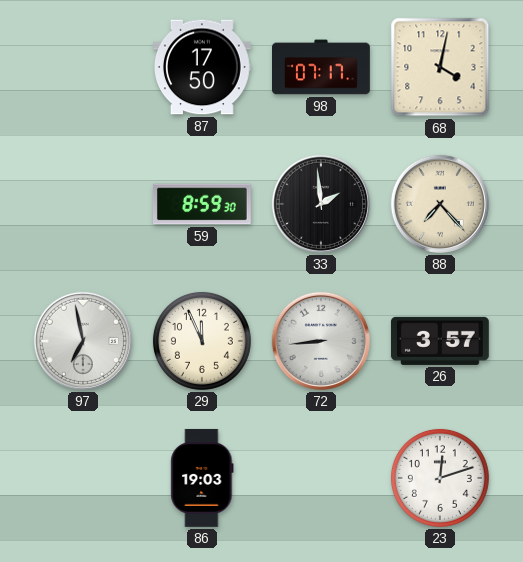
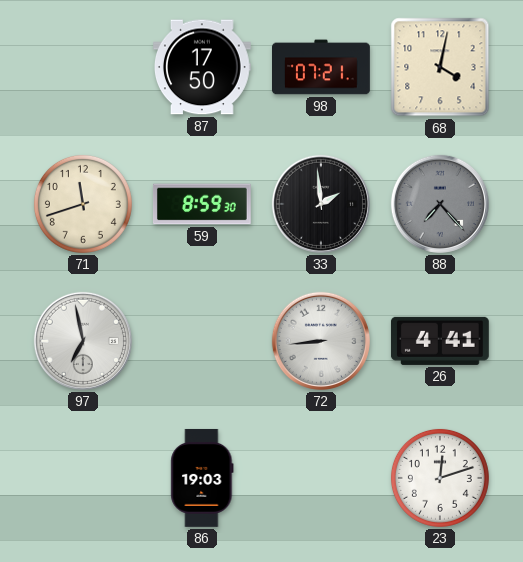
98: 07:17 -> 07:21
71: none -> 11:42
88 dial: cream -> grey
29: 11:56 -> none
26: 3:57 -> 4:41
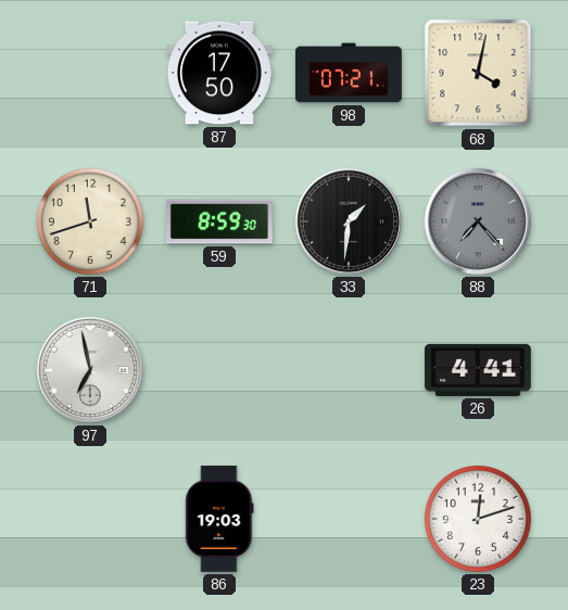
33: 1:59 -> 1:31
72: 8:44 -> none
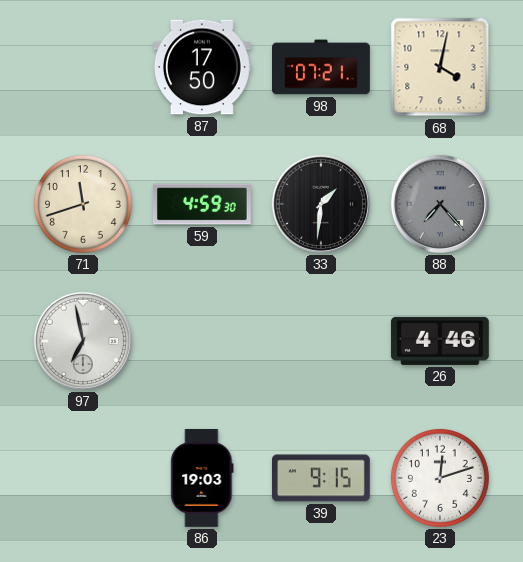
59: 8:59 -> 4:59
26: 4:41 -> 4:46
39: none -> 9:15
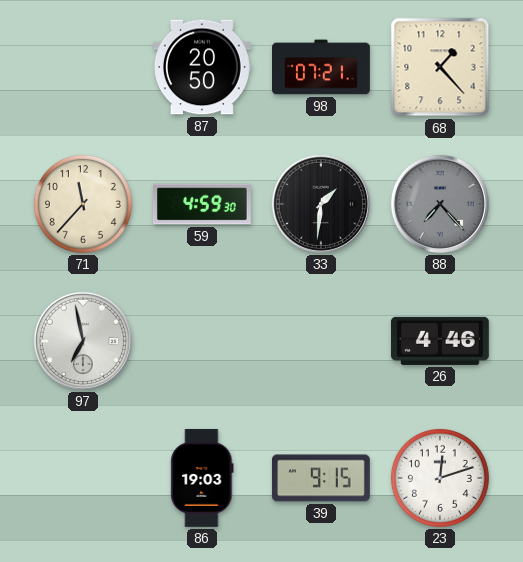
87: 17:50 -> 20:50
68: 4:02 -> 1:23
71: 11:42 -> 11:37
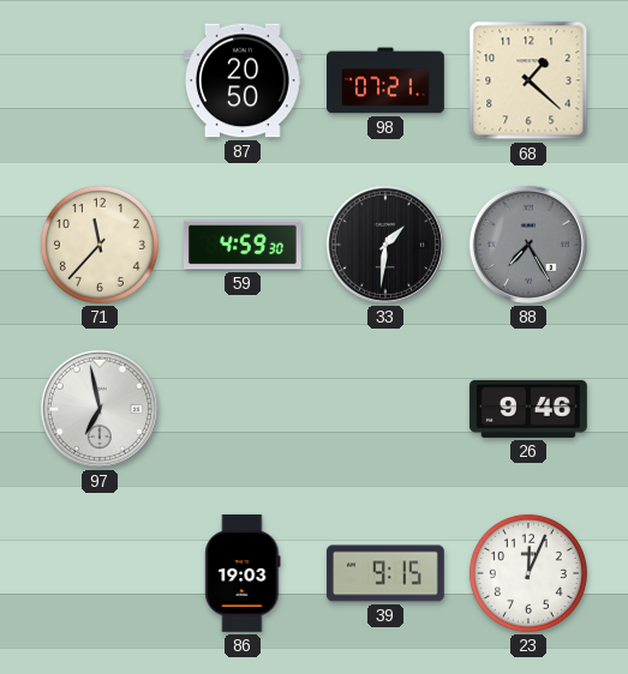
68: 1:23 -> 1:22
88: 7:23 -> 7:25
26: 4:46 -> 9:46
23: 12:12 -> 12:04
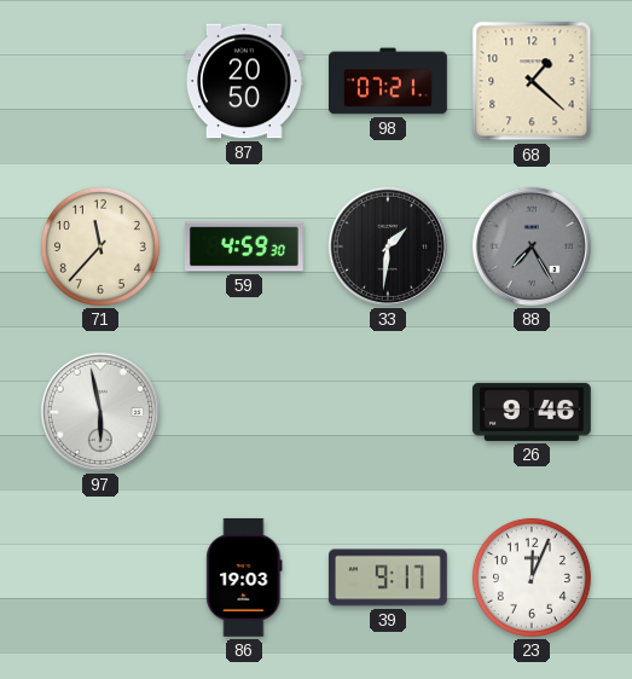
97: 6:58 -> 5:58
39: 9:15 -> 9:17
